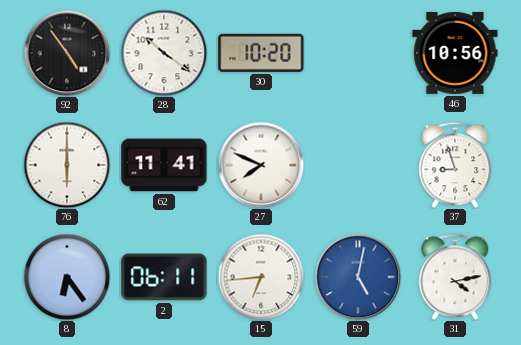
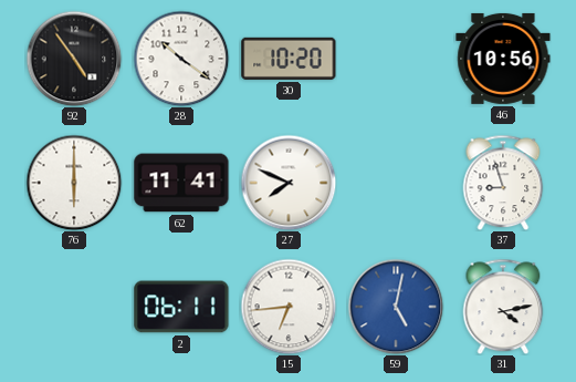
8: 6:24 -> none
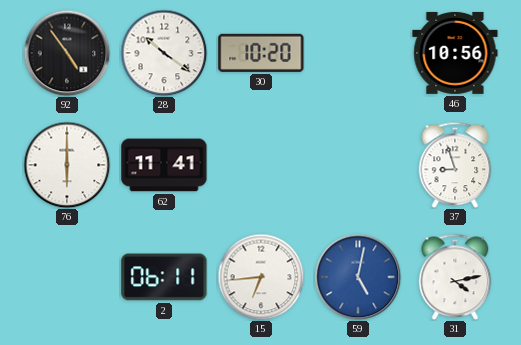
27: 7:49 -> none
